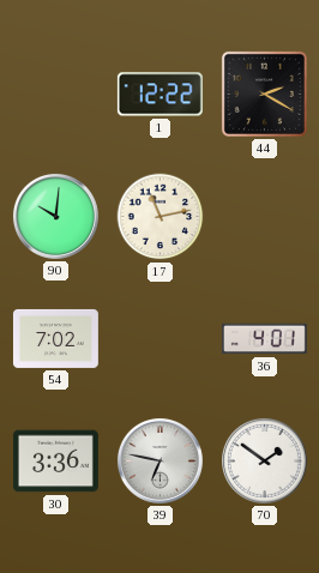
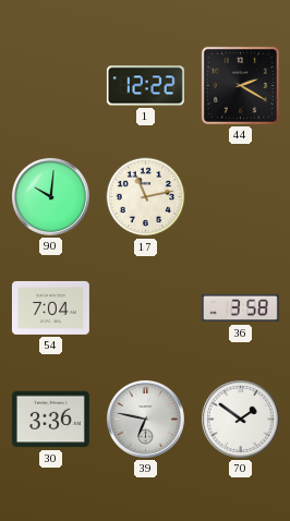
54: 7:02 -> 7:04
36: 4:01 -> 3:58
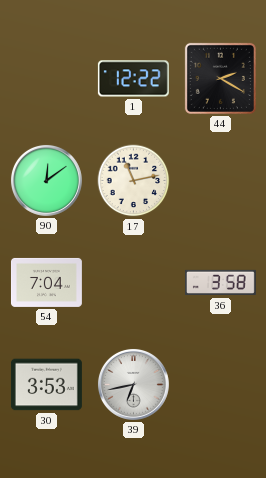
90: 10:01 -> 12:09
30: 3:36 -> 3:53
39: 6:47 -> 6:43
70: 1:51 -> none
